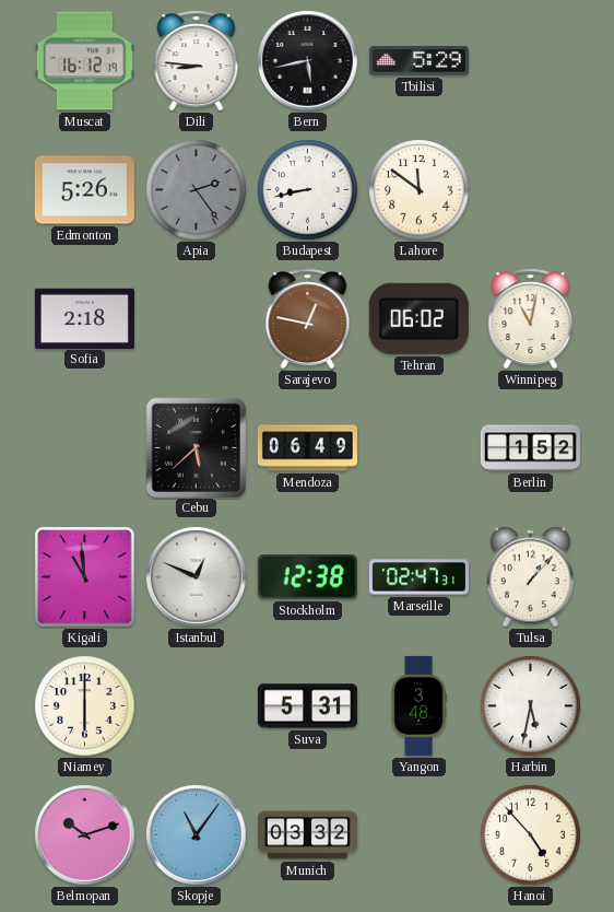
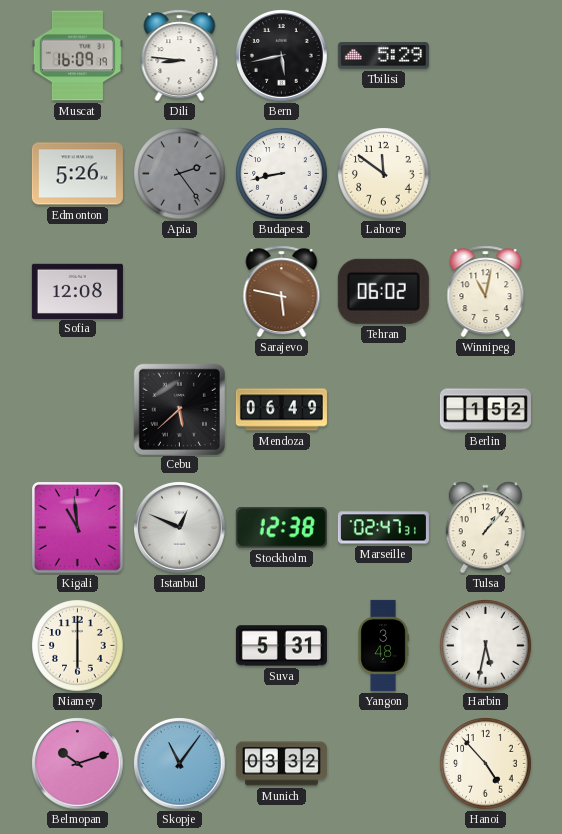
Muscat: 16:12 -> 16:09
Sofia: 2:18 -> 12:08
Sarajevo: 12:47 -> 5:47
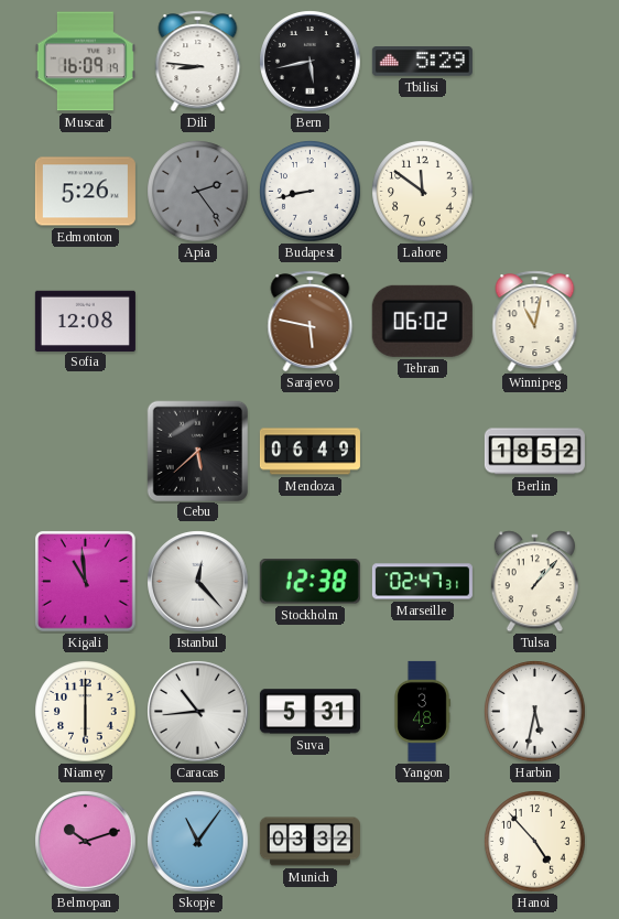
Berlin: 1:52 -> 18:52
Istanbul: 12:49 -> 12:23
Caracas: none -> 10:44
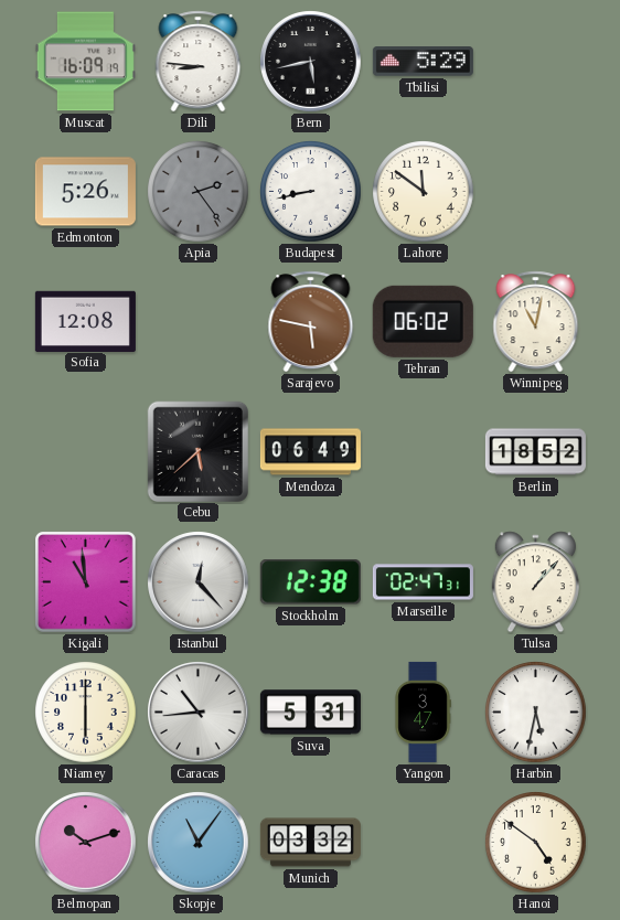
Yangon: 3:48 -> 3:47
Hanoi: 4:53 -> 4:51
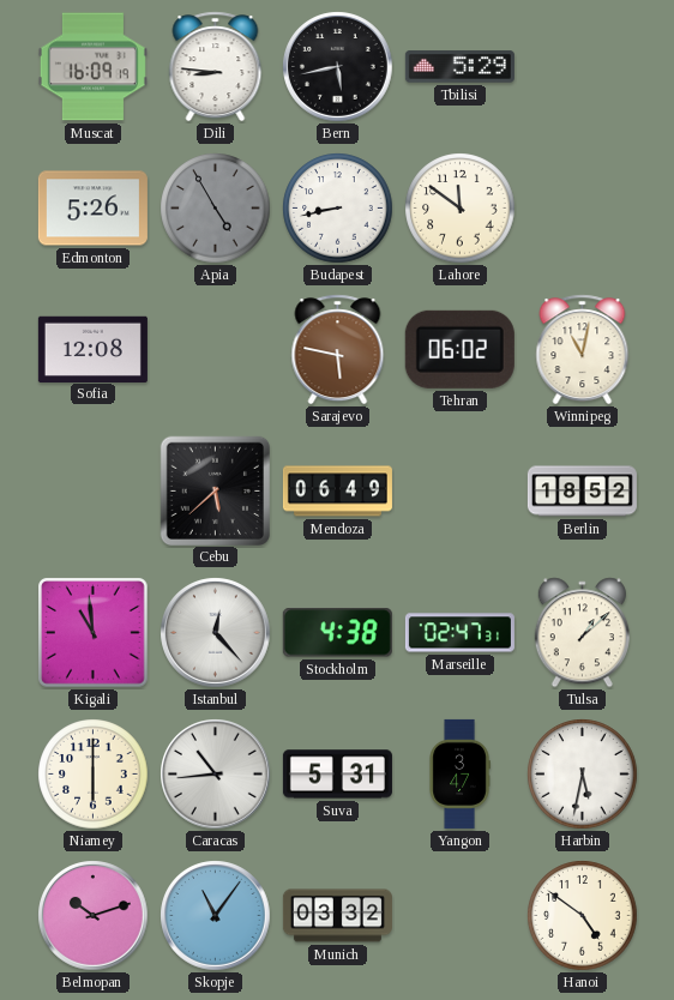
Apia: 2:24 -> 4:55
Stockholm: 12:38 -> 4:38
Tulsa: 1:07 -> 1:08
